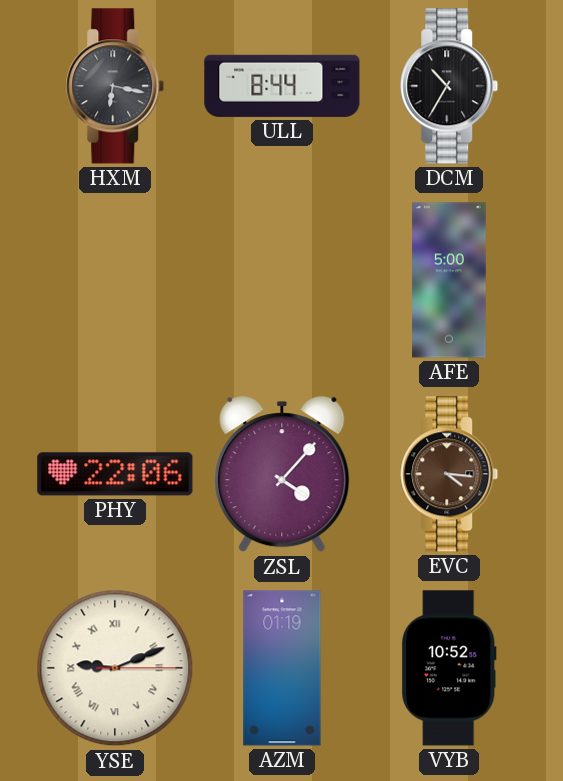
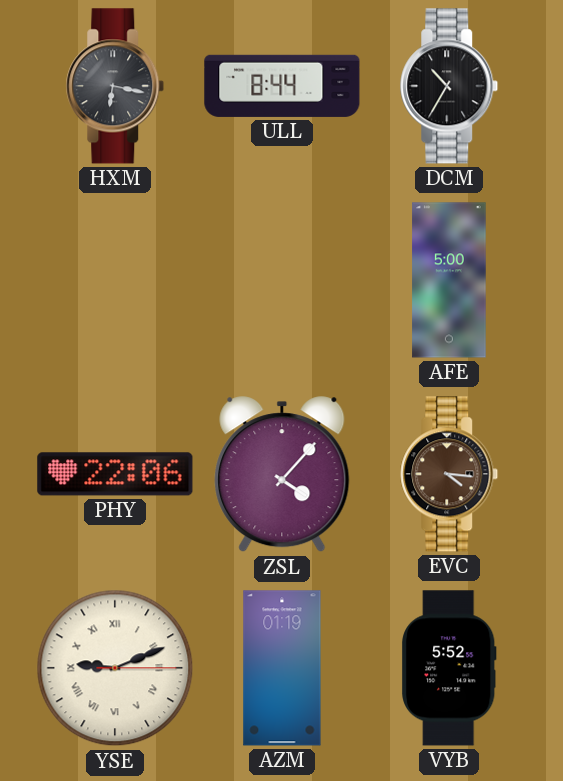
VYB: 10:52 -> 5:52
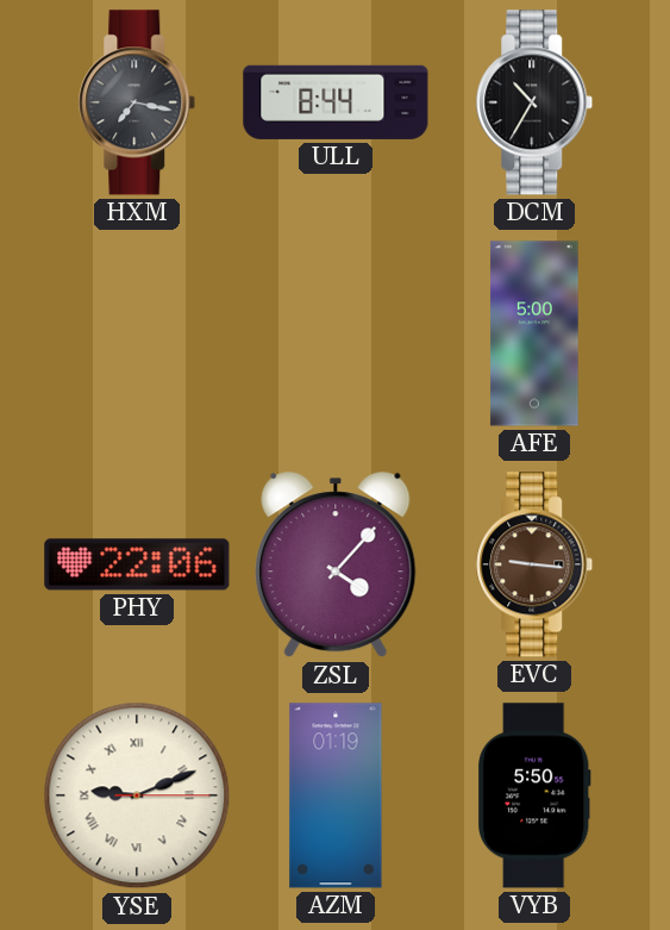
HXM: 6:17 -> 7:17
EVC: 4:16 -> 9:16
VYB: 5:52 -> 5:50
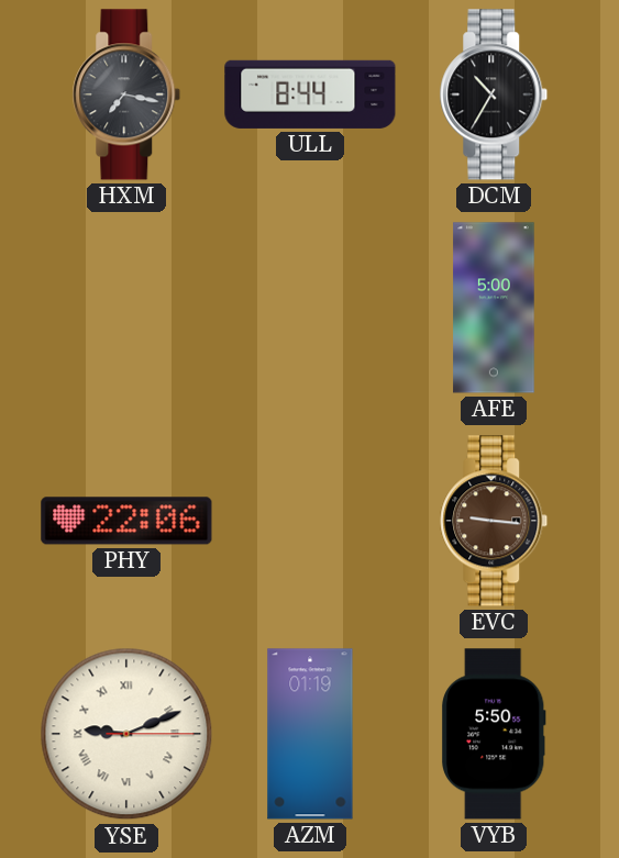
ZSL: 4:07 -> none
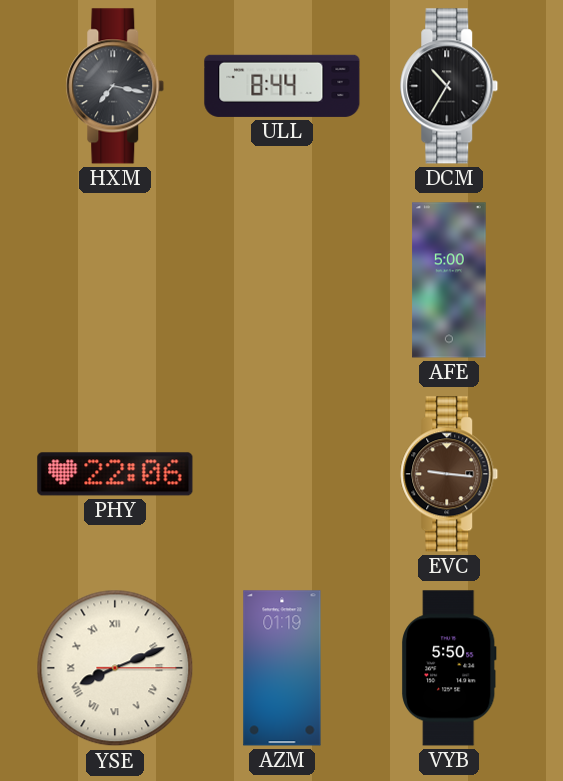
YSE: 9:11 -> 8:11
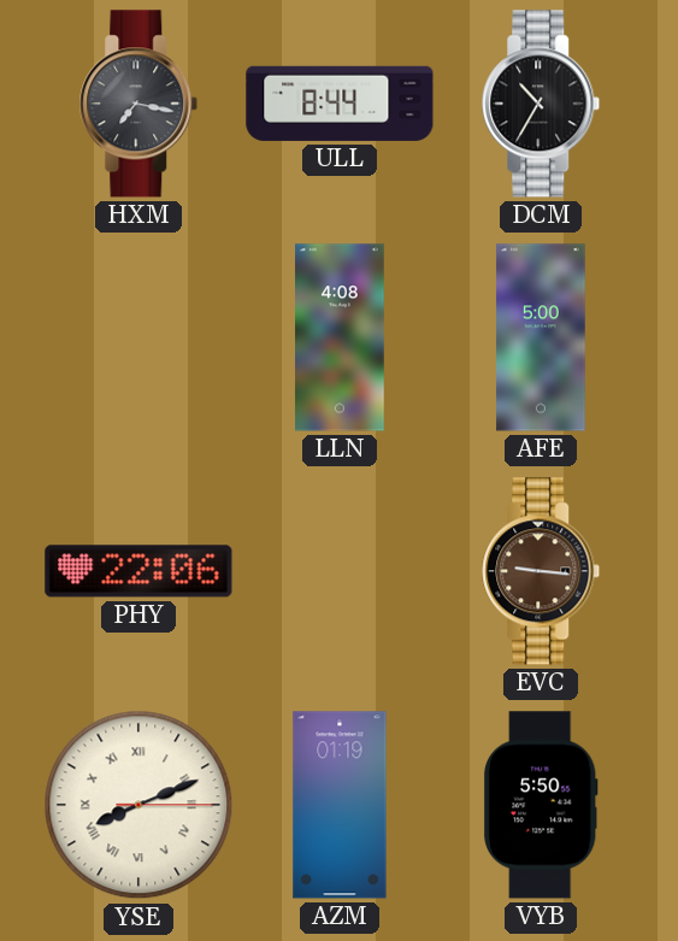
LLN: none -> 4:08
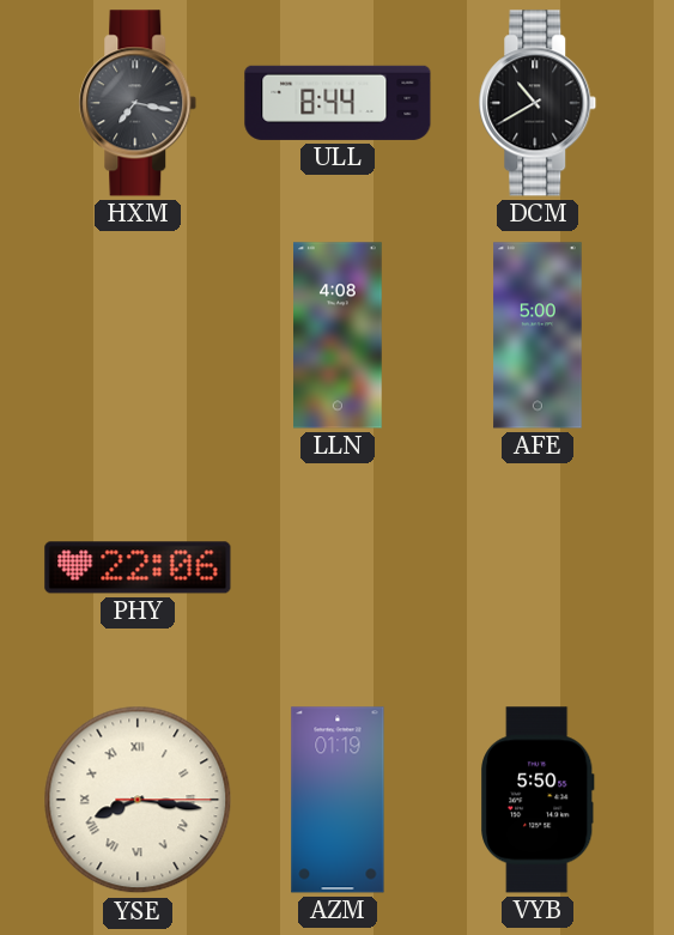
DCM: 10:35 -> 10:40
EVC: 9:16 -> none
YSE: 8:11 -> 8:16
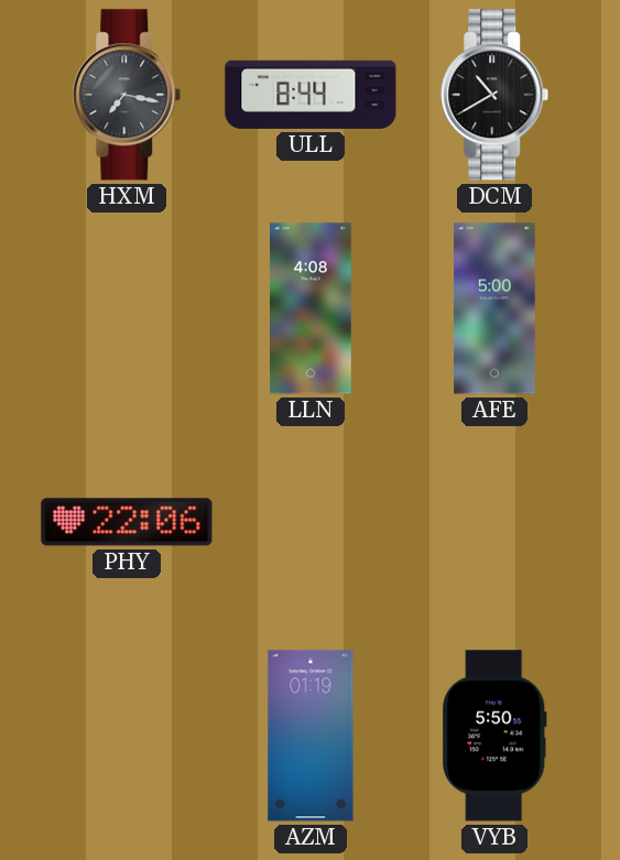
YSE: 8:16 -> none
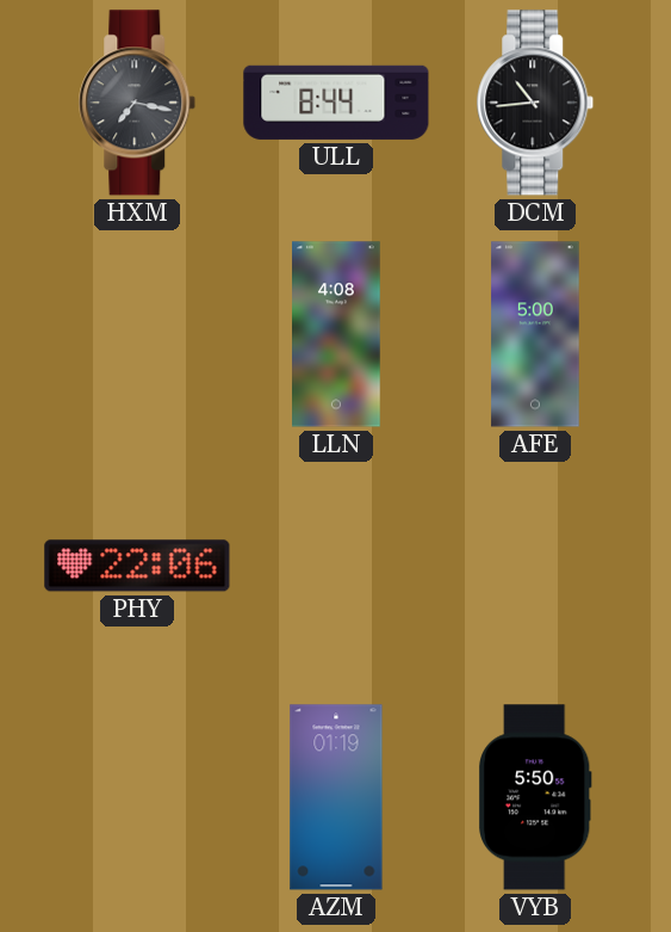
DCM: 10:40 -> 10:44
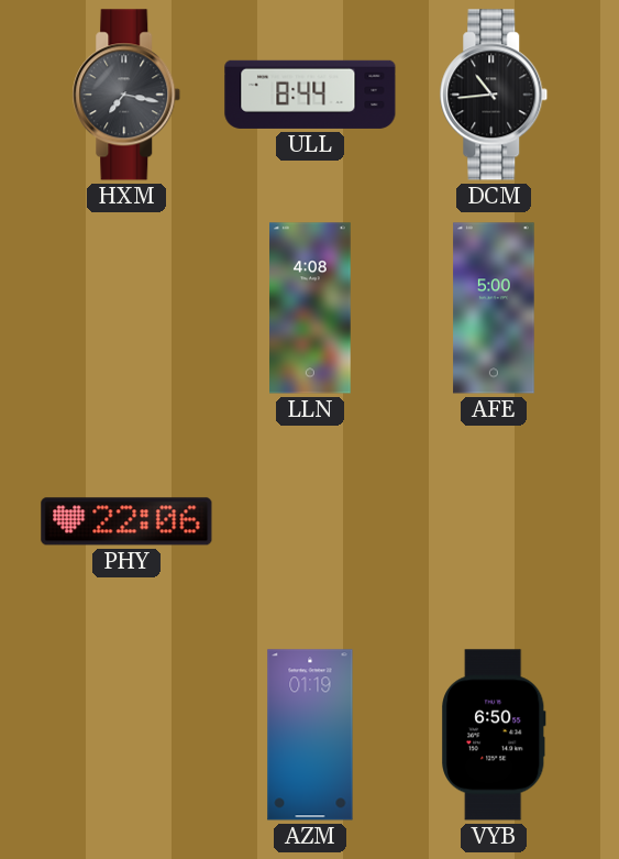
VYB: 5:50 -> 6:50
